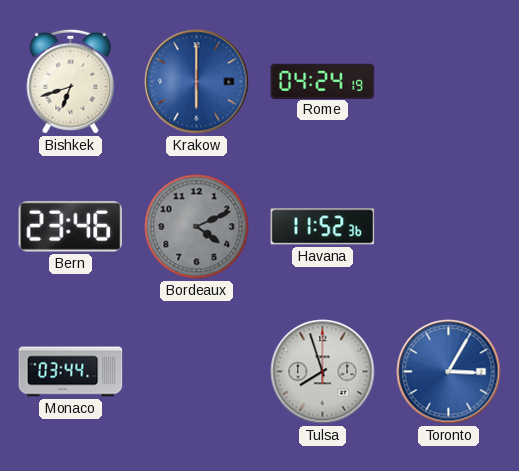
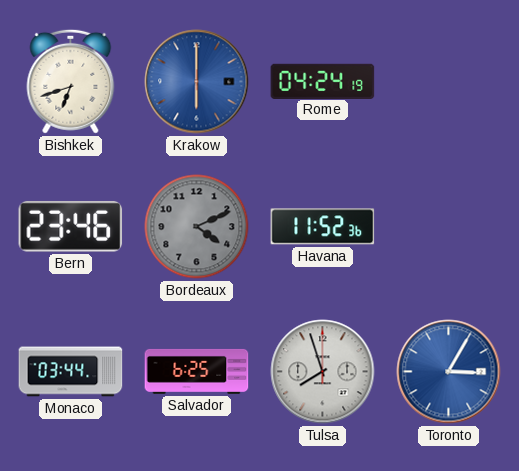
Salvador: none -> 6:25
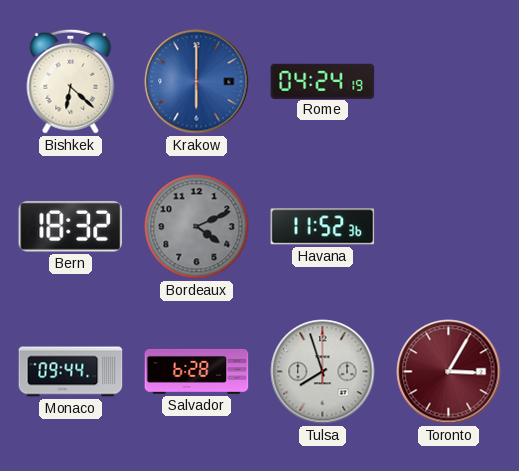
Bishkek: 6:42 -> 6:22
Bern: 23:46 -> 18:32
Monaco: 03:44 -> 09:44
Salvador: 6:25 -> 6:28
Toronto dial: blue -> burgundy
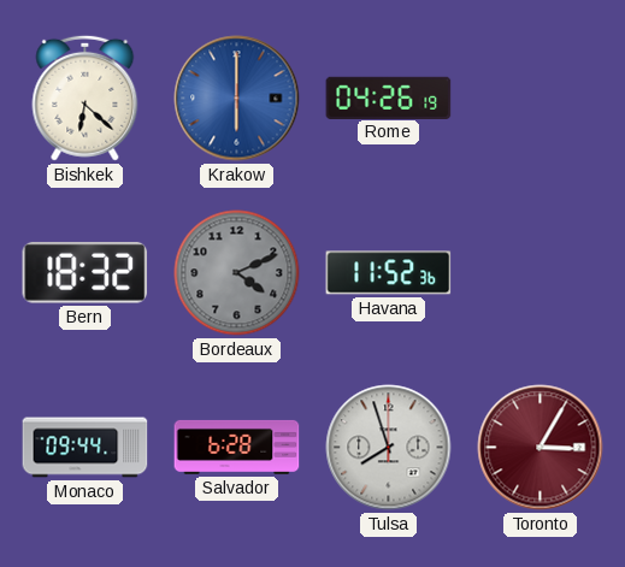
Rome: 04:24 -> 04:26
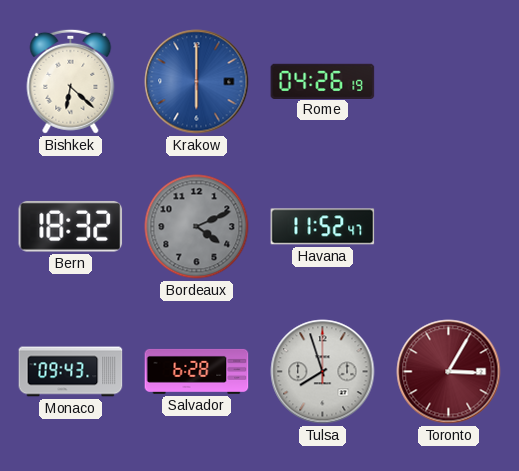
Havana: 11:52:36 -> 11:52:47
Monaco: 09:44 -> 09:43
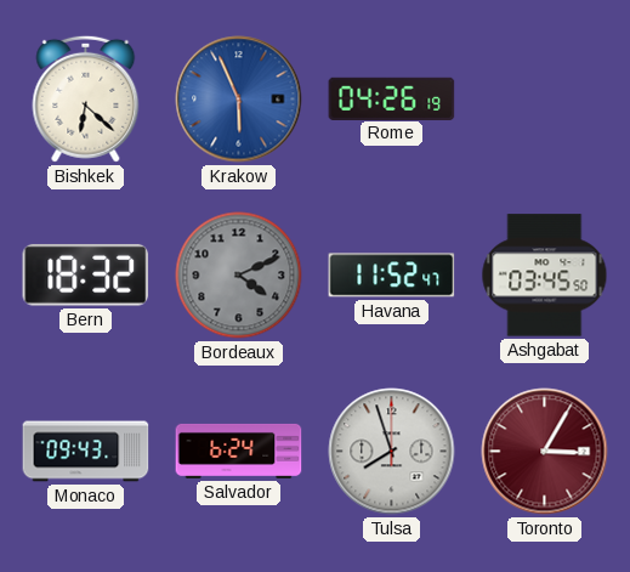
Krakow: 6:00 -> 5:56
Ashgabat: none -> 03:45
Salvador: 6:28 -> 6:24
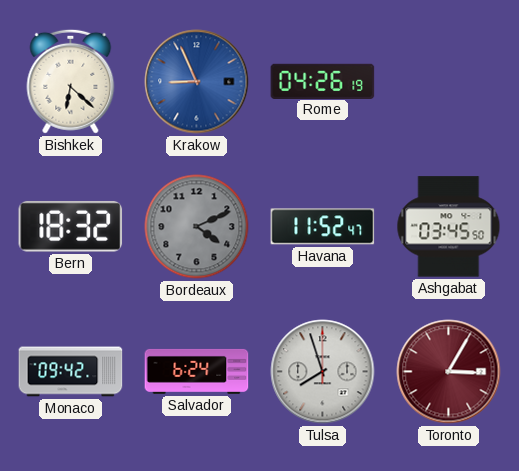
Krakow: 5:56 -> 8:56
Monaco: 09:43 -> 09:42
